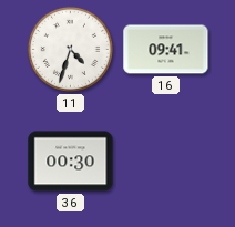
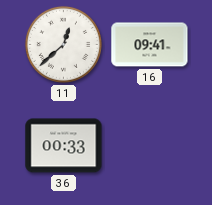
11: 4:33 -> 12:38
36: 00:30 -> 00:33
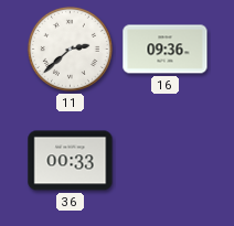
11: 12:38 -> 2:38
16: 09:41 -> 09:36
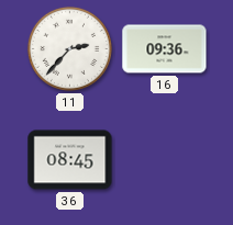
11: 2:38 -> 2:37
36: 00:33 -> 08:45
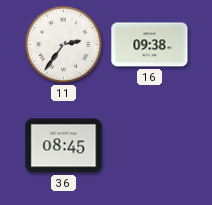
11: 2:37 -> 2:36
16: 09:36 -> 09:38
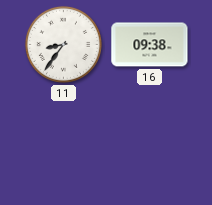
11: 2:36 -> 8:36
36: 08:45 -> none
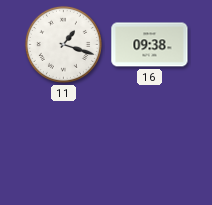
11: 8:36 -> 1:18
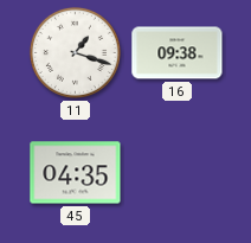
45: none -> 04:35
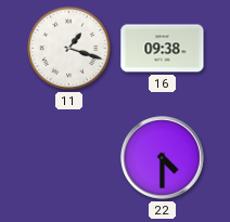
45: 04:35 -> none
22: none -> 4:30
